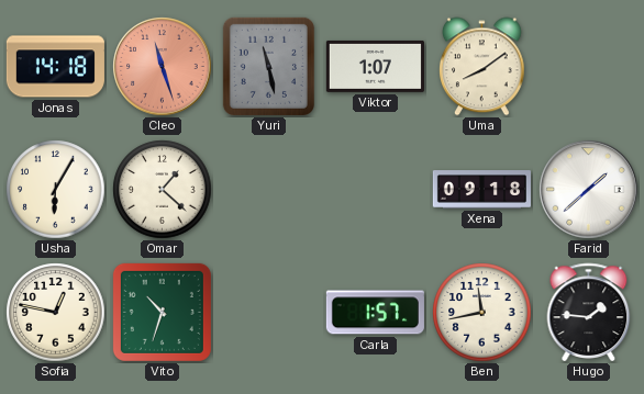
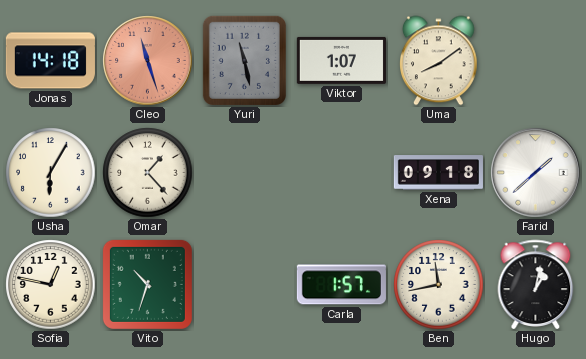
Omar: 1:22 -> 1:23
Hugo: 1:46 -> 1:02
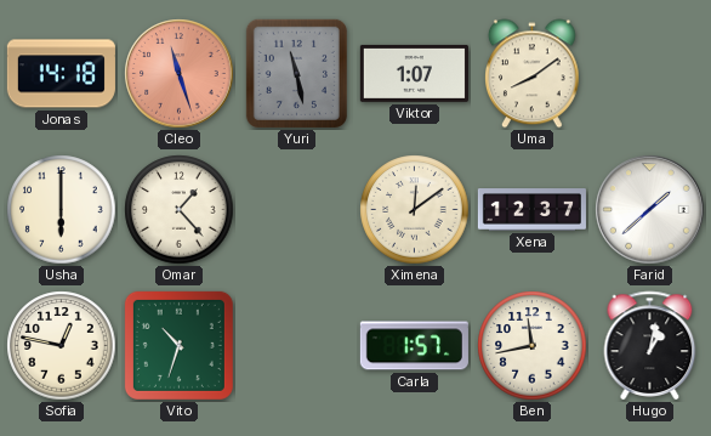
Usha: 6:05 -> 6:00
Ximena: none -> 12:09
Xena: 09:18 -> 12:37
